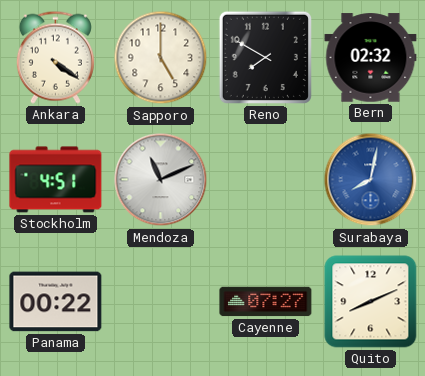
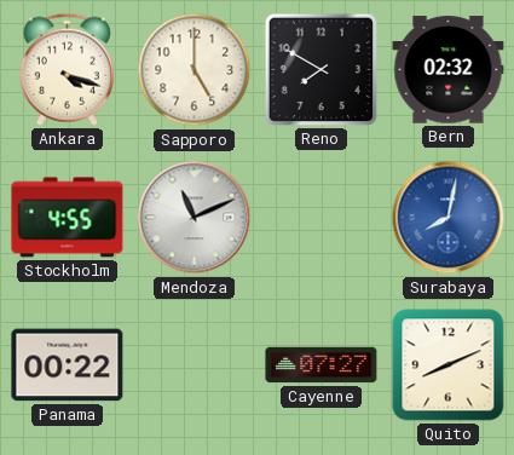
Ankara: 4:21 -> 4:18
Stockholm: 4:51 -> 4:55
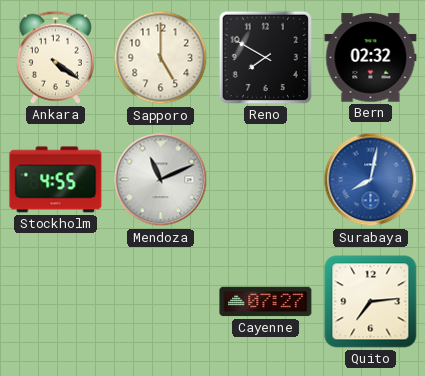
Ankara: 4:18 -> 4:21
Panama: 00:22 -> none
Quito: 8:11 -> 7:14
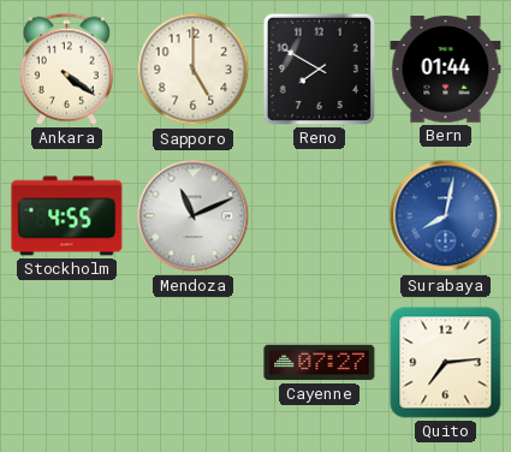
Bern: 02:32 -> 01:44
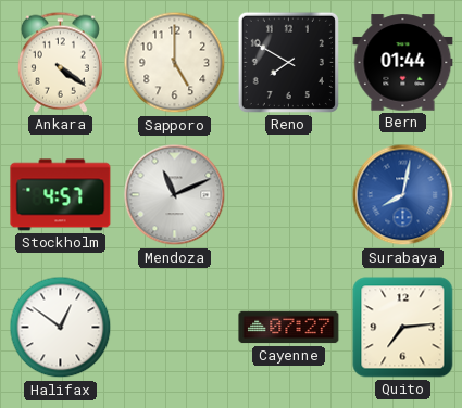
Stockholm: 4:55 -> 4:57
Halifax: none -> 12:51
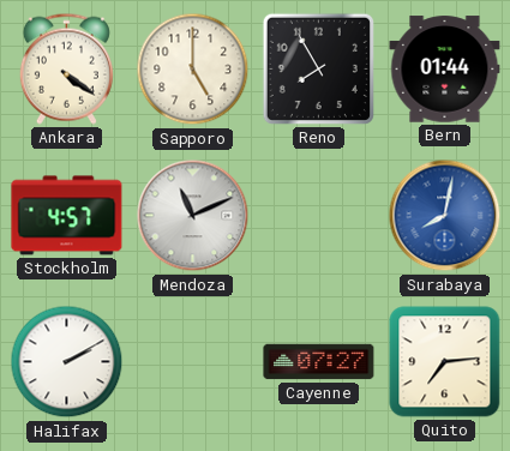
Reno: 7:50 -> 7:55
Halifax: 12:51 -> 2:10
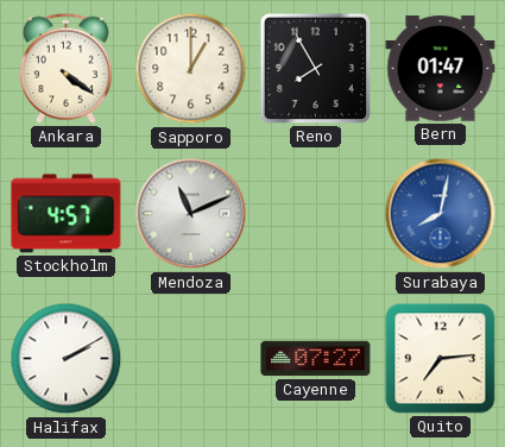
Sapporo: 5:00 -> 1:00
Bern: 01:44 -> 01:47
